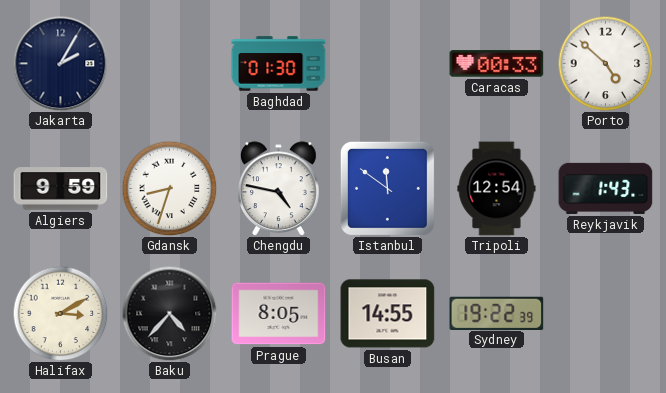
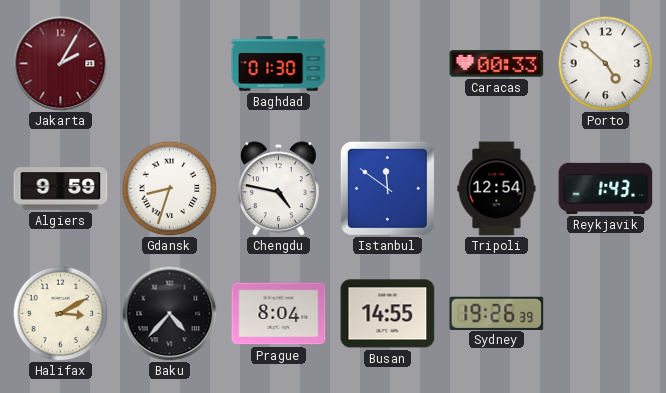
Jakarta dial: navy -> burgundy
Prague: 8:05 -> 8:04
Sydney: 19:22 -> 19:26
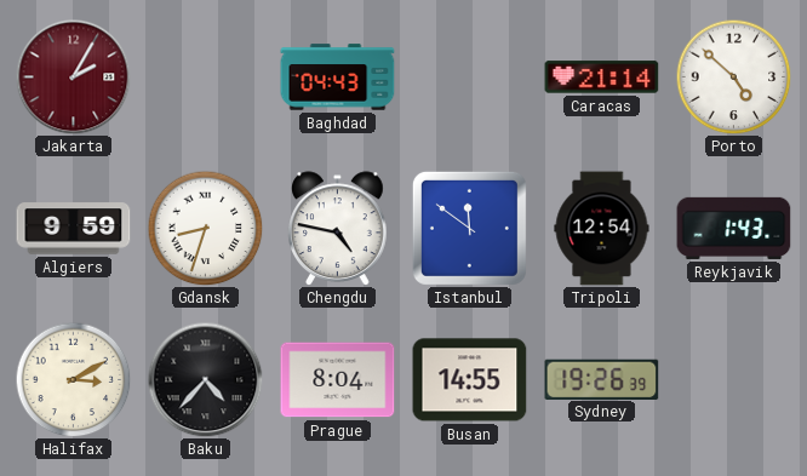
Baghdad: 01:30 -> 04:43
Caracas: 00:33 -> 21:14
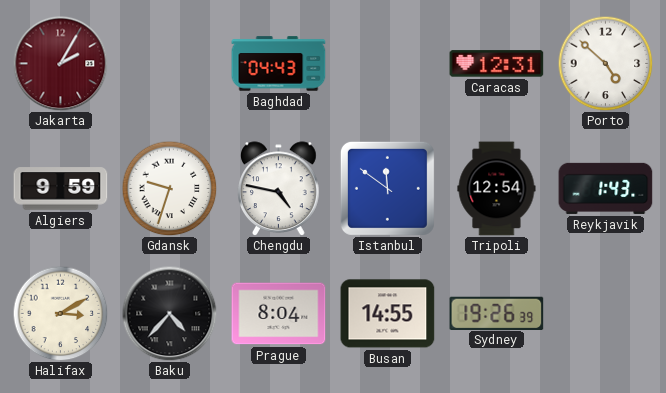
Caracas: 21:14 -> 12:31
Gdansk: 8:33 -> 9:33
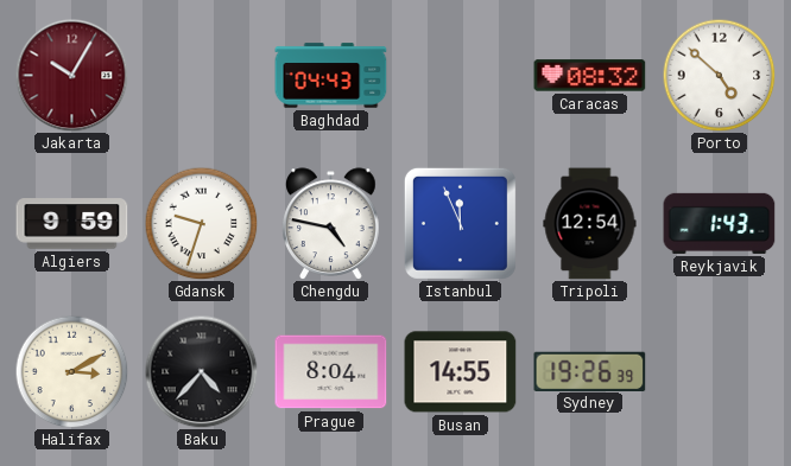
Jakarta: 2:05 -> 10:05
Caracas: 12:31 -> 08:32
Istanbul: 11:51 -> 11:56
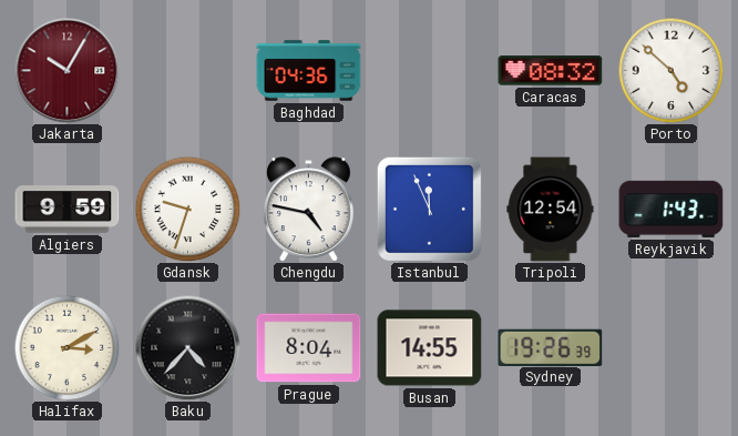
Baghdad: 04:43 -> 04:36
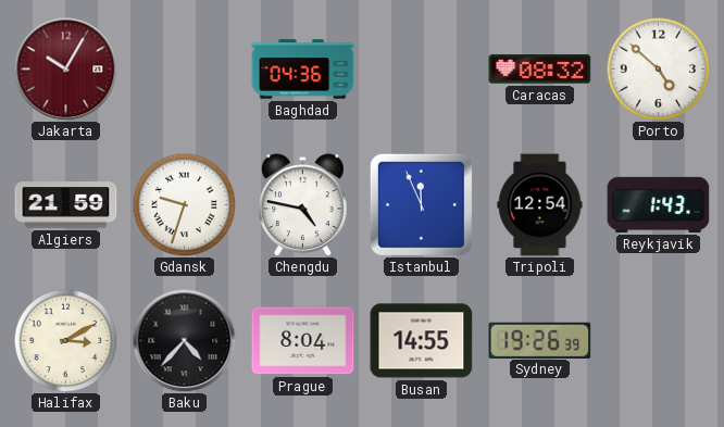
Algiers: 9:59 -> 21:59
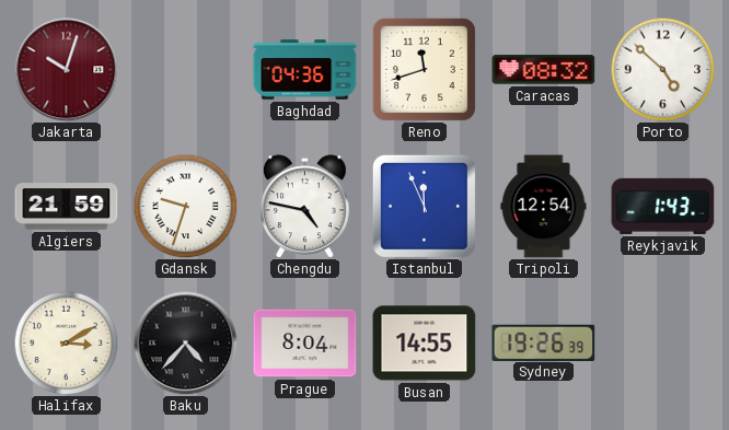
Jakarta: 10:05 -> 10:03
Reno: none -> 11:42
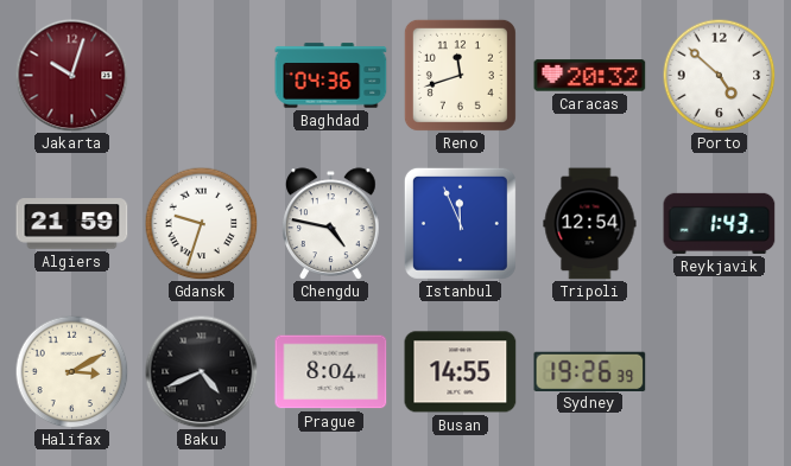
Caracas: 08:32 -> 20:32
Baku: 4:37 -> 4:41
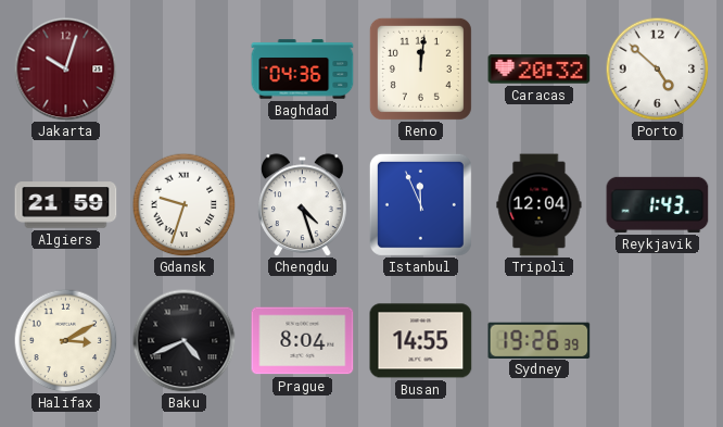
Reno: 11:42 -> 12:01
Chengdu: 4:47 -> 4:27
Tripoli: 12:54 -> 12:04
